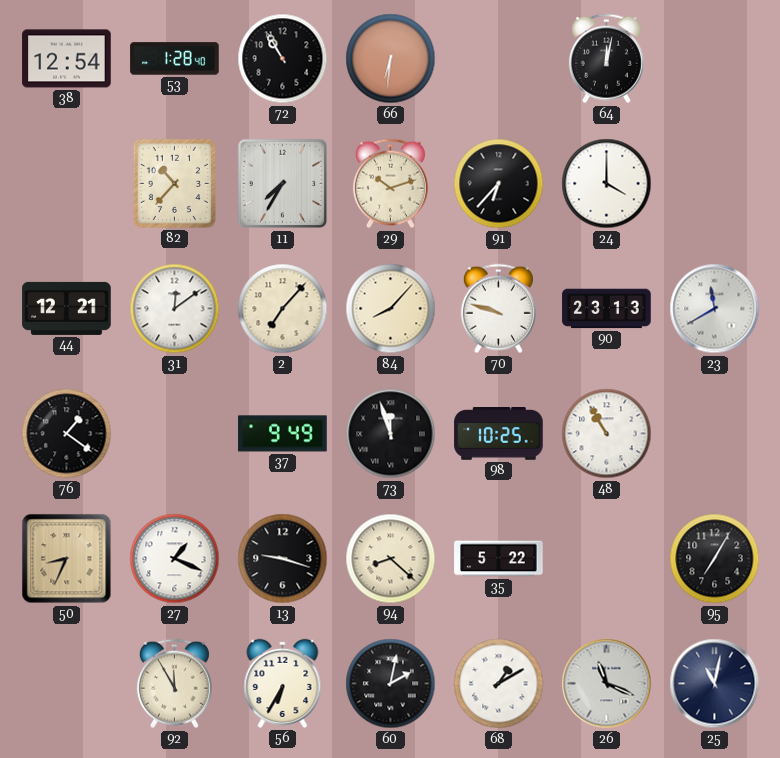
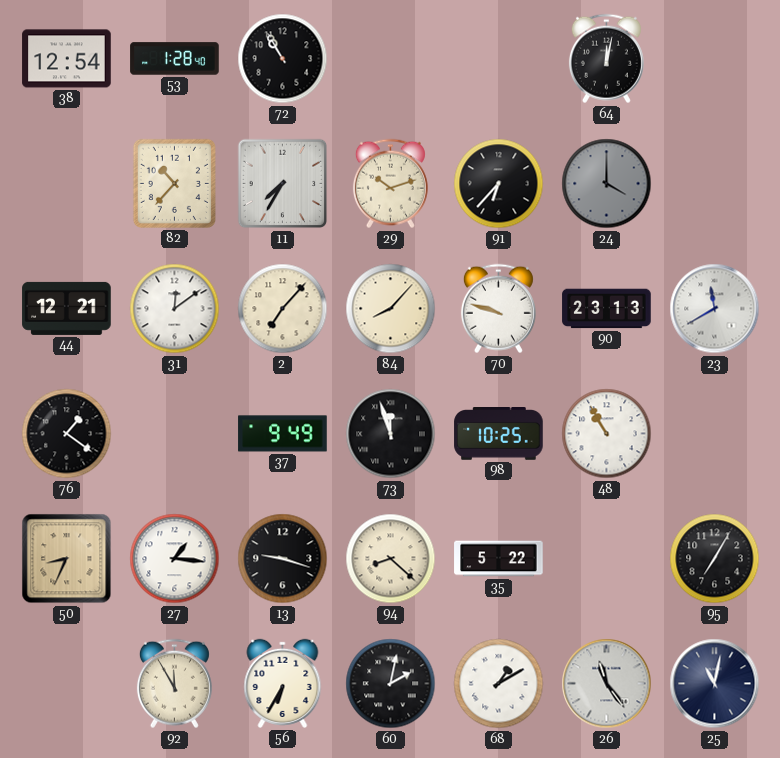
66: 6:31 -> none
24 dial: white -> grey
27: 1:19 -> 1:16
26: 11:19 -> 11:24
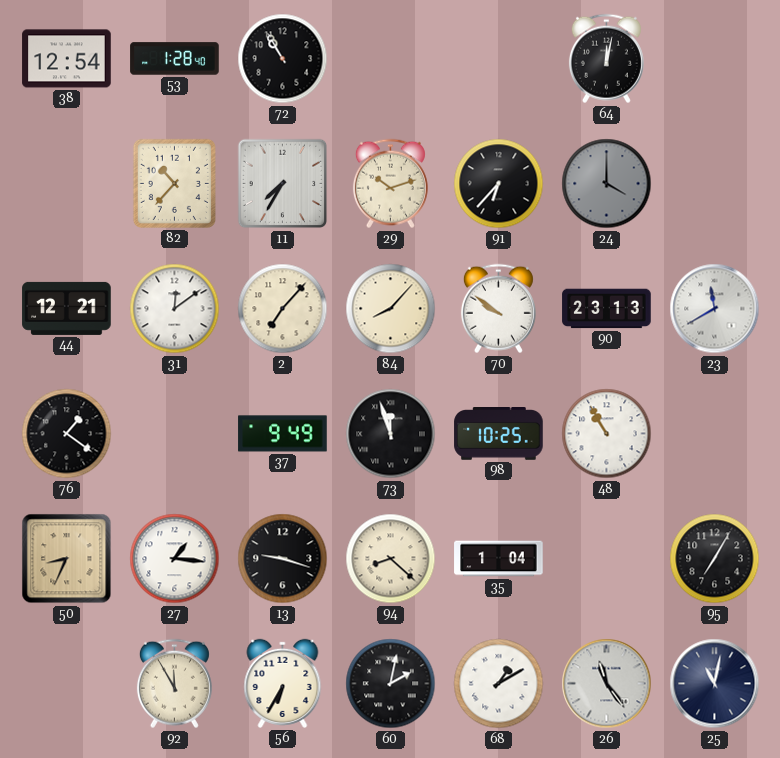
70: 9:48 -> 9:51
35: 5:22 -> 1:04
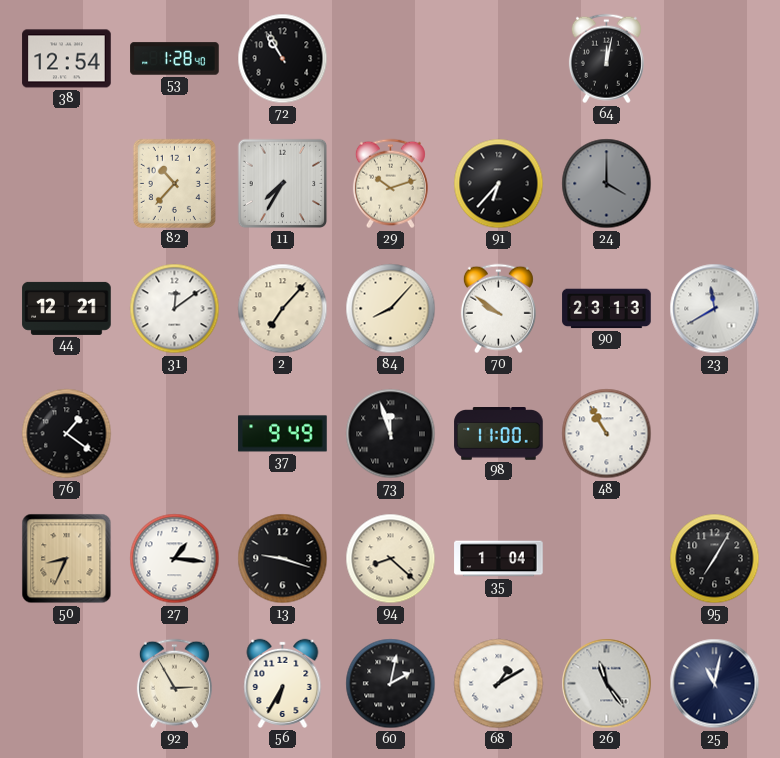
98: 10:25 -> 11:00
92: 11:55 -> 2:55
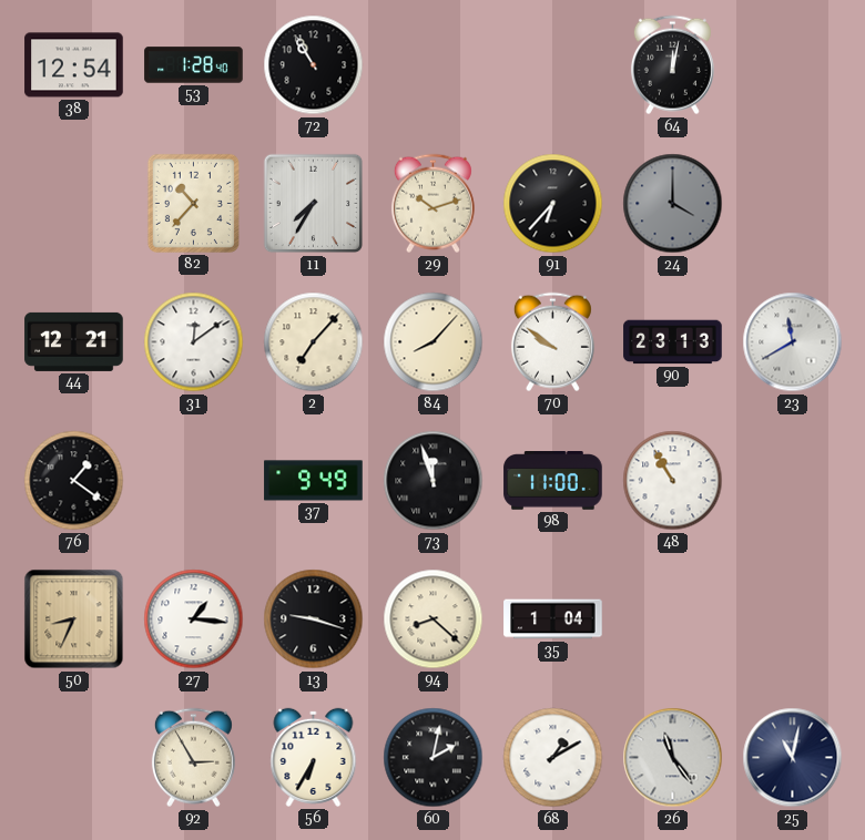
95: 7:05 -> none
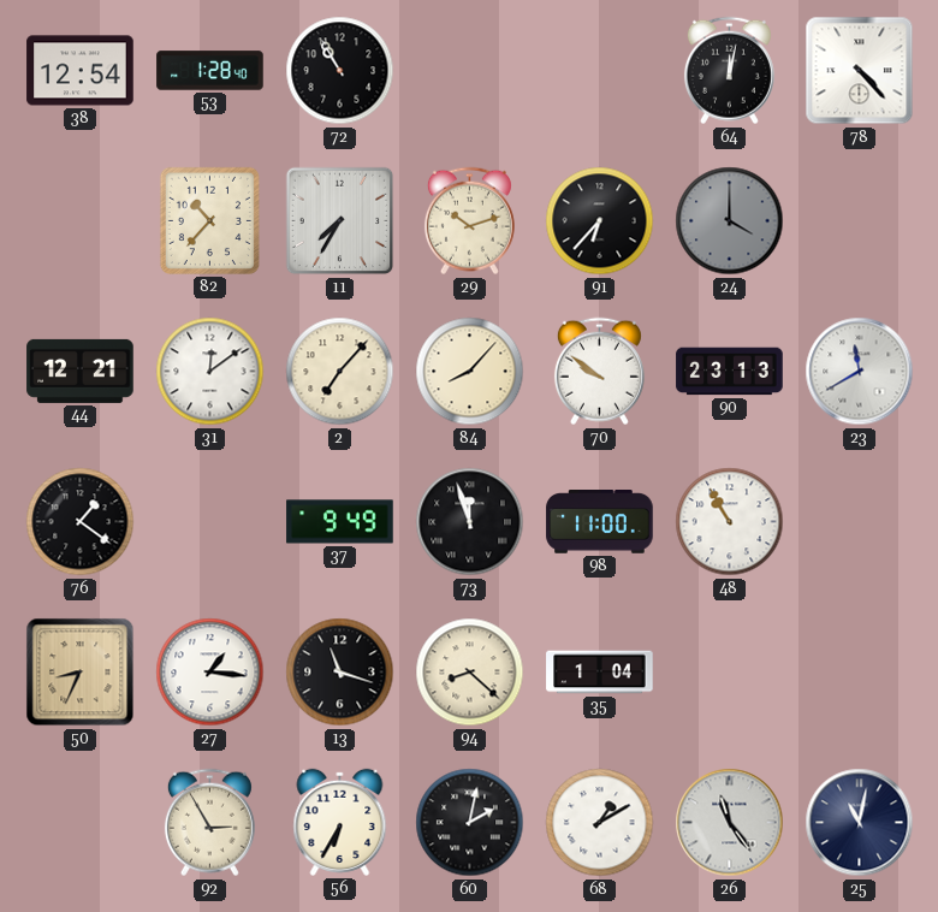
78: none -> 4:23
13: 9:18 -> 11:18
